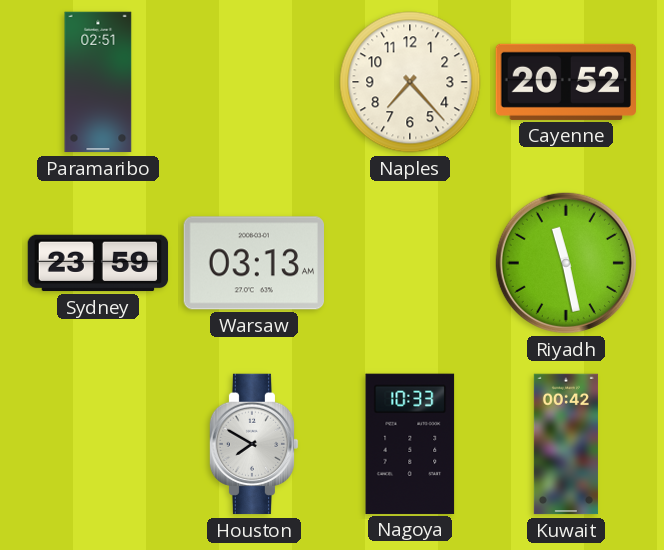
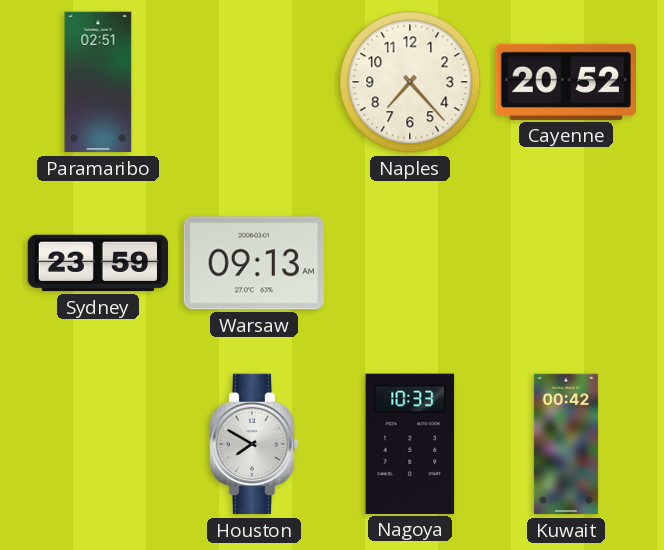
Warsaw: 03:13 -> 09:13
Riyadh: 11:28 -> none
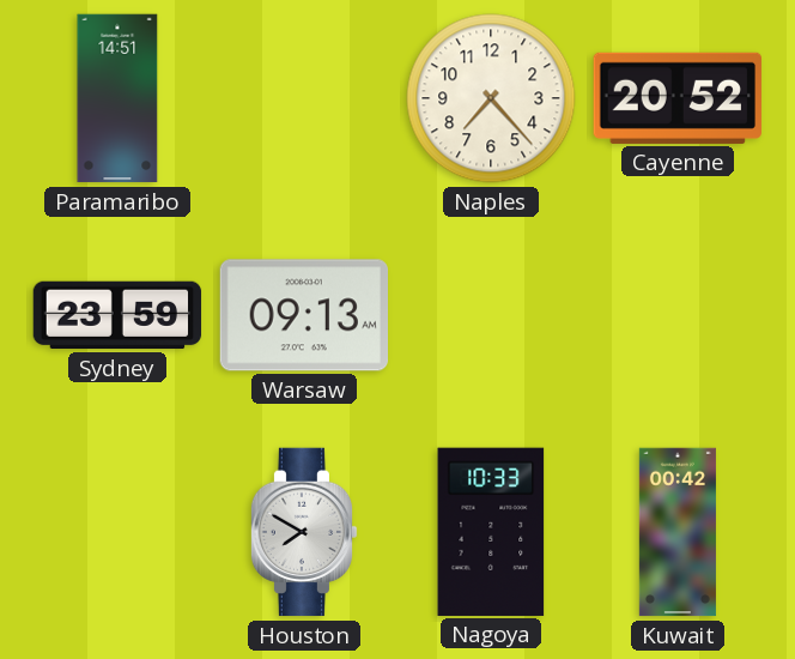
Paramaribo: 02:51 -> 14:51
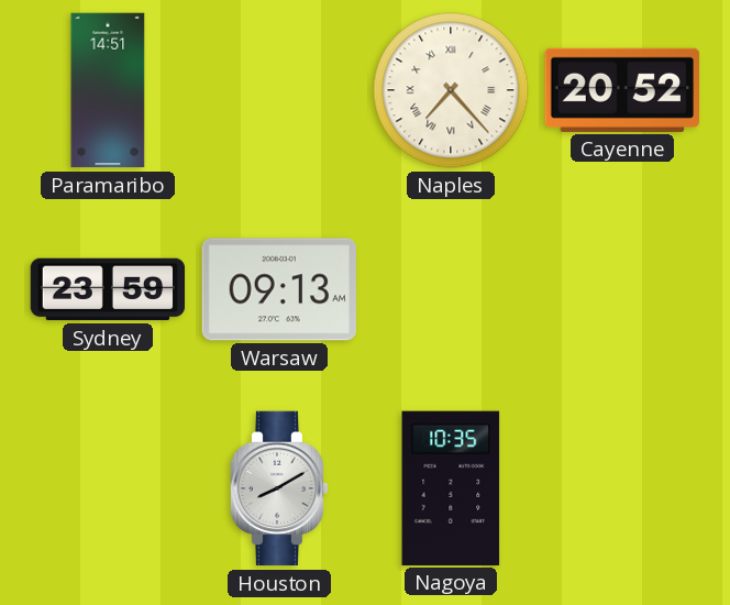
Naples numerals: Arabic -> Roman
Houston: 7:50 -> 8:10
Nagoya: 10:33 -> 10:35
Kuwait: 00:42 -> none
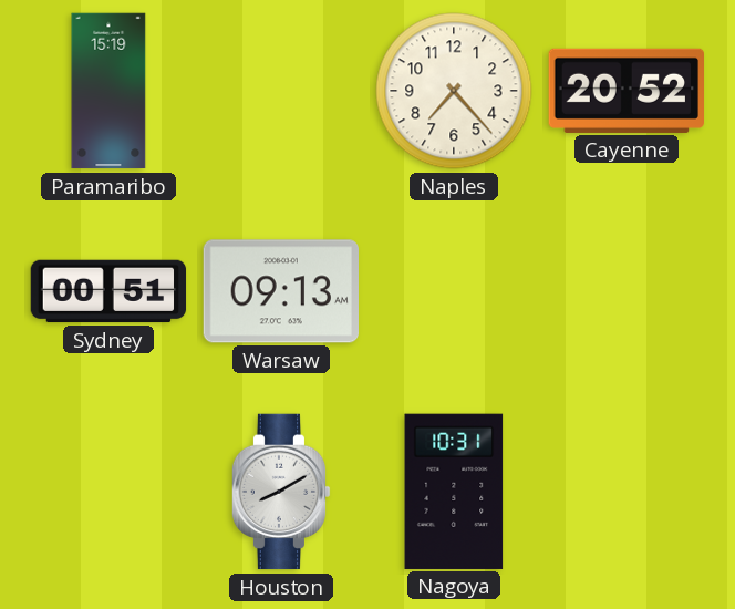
Paramaribo: 14:51 -> 15:19
Naples numerals: Roman -> Arabic
Sydney: 23:59 -> 00:51
Nagoya: 10:35 -> 10:31
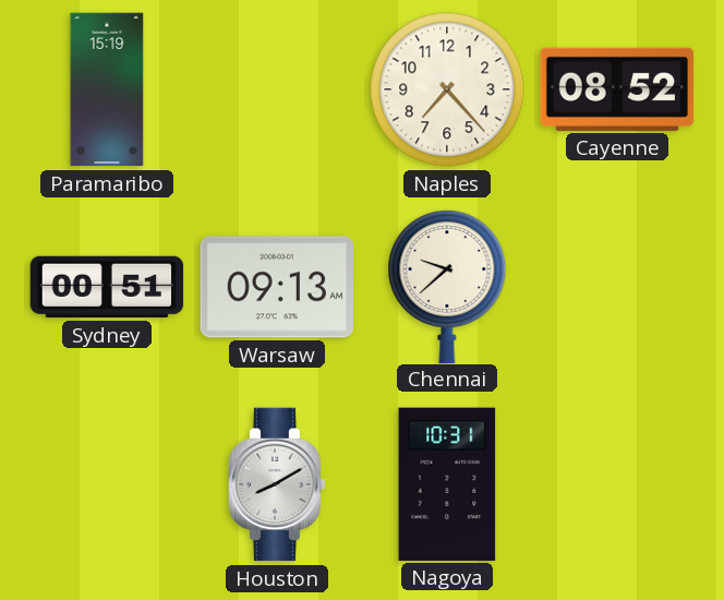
Cayenne: 20:52 -> 08:52
Chennai: none -> 9:38
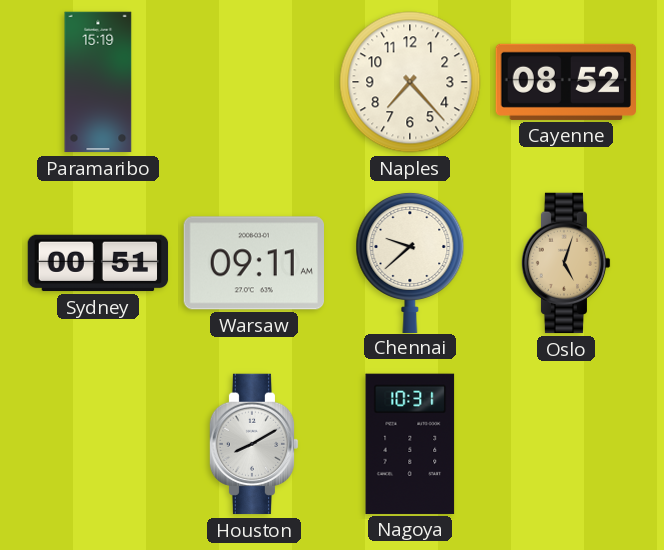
Warsaw: 09:13 -> 09:11
Oslo: none -> 5:03
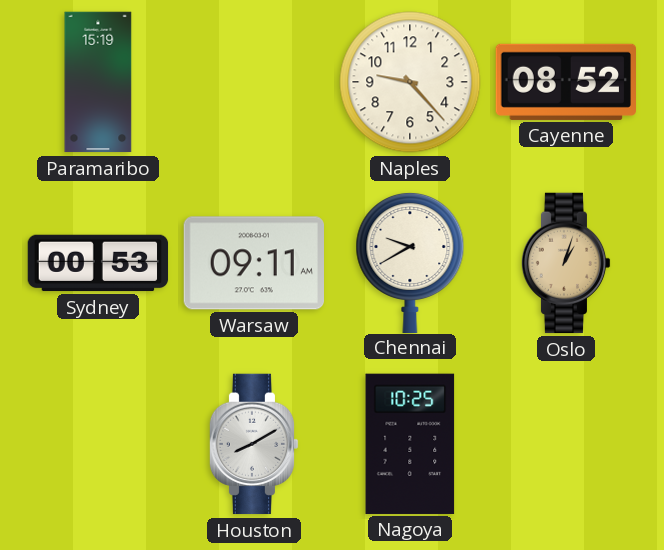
Naples: 7:23 -> 9:23
Sydney: 00:51 -> 00:53
Chennai: 9:38 -> 9:40
Oslo: 5:03 -> 1:03
Nagoya: 10:31 -> 10:25
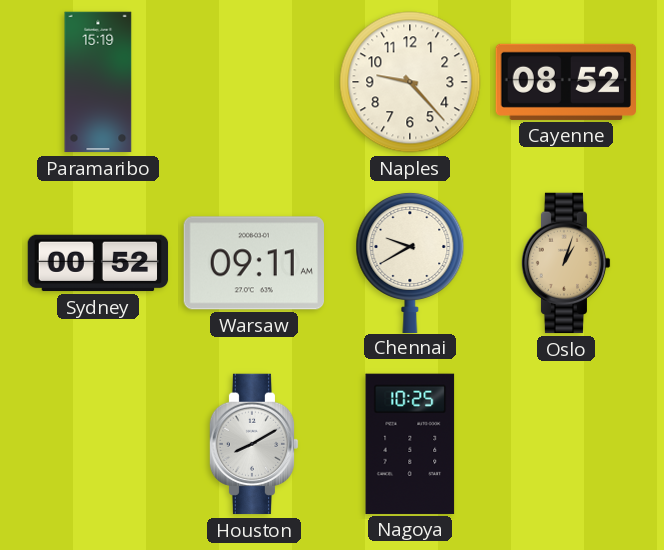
Sydney: 00:53 -> 00:52
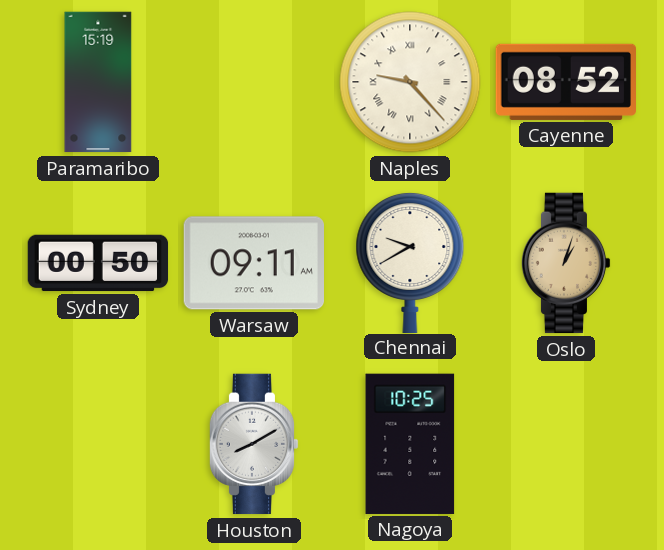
Naples numerals: Arabic -> Roman
Sydney: 00:52 -> 00:50
